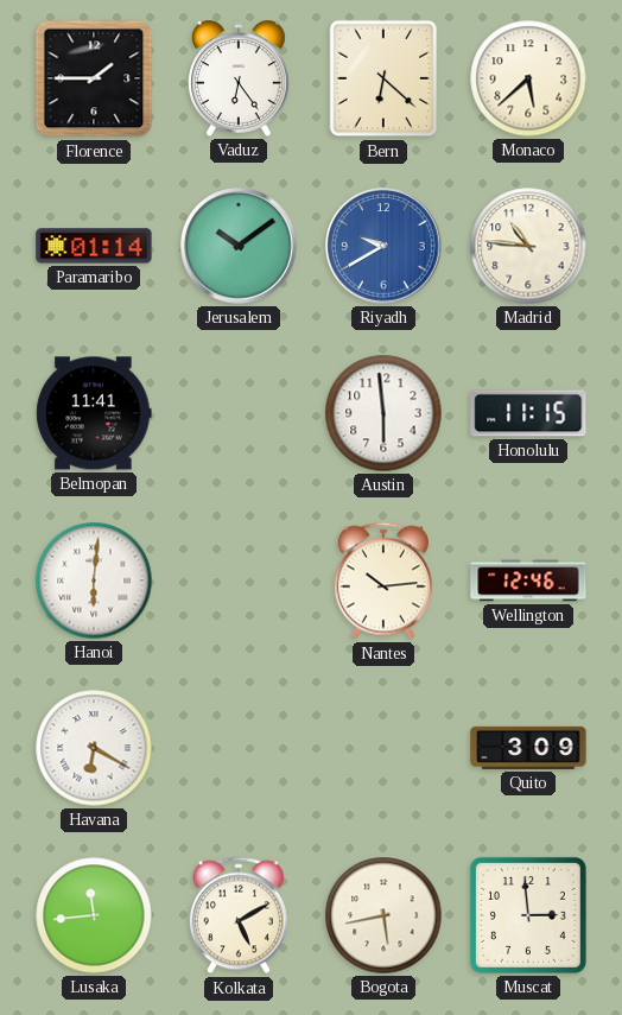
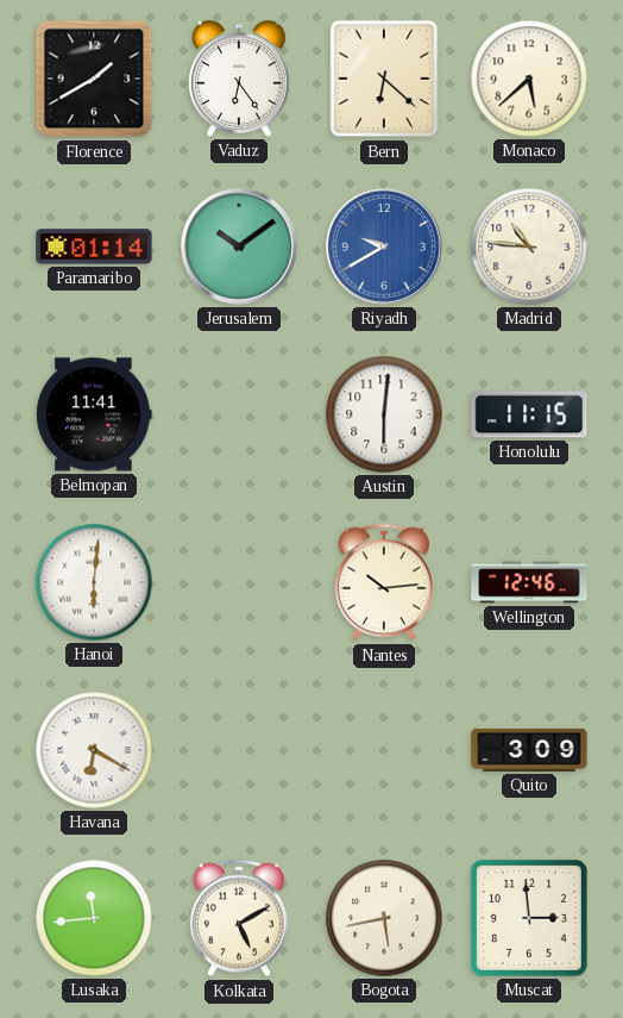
Florence: 1:45 -> 1:40
Austin: 5:59 -> 6:01
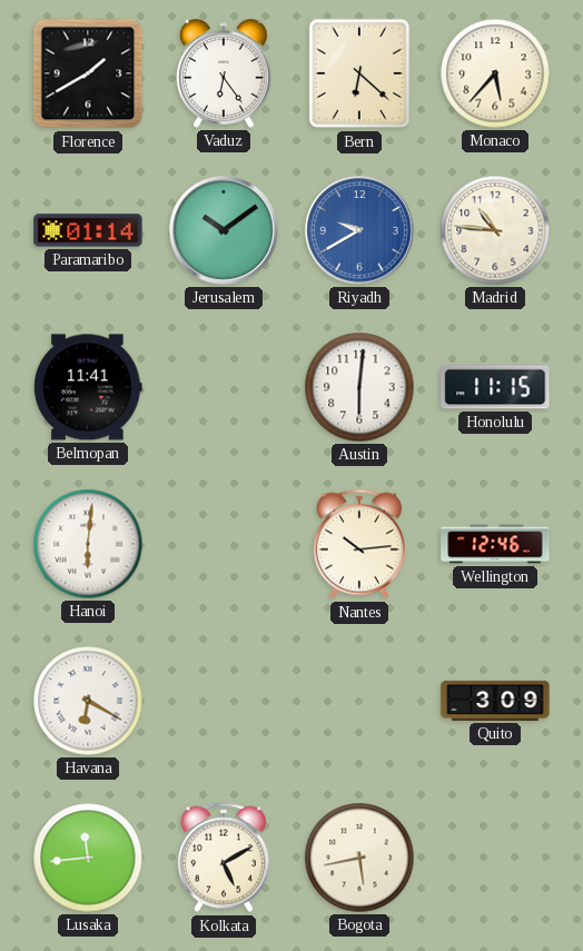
Monaco: 5:38 -> 5:37
Muscat: 2:59 -> none
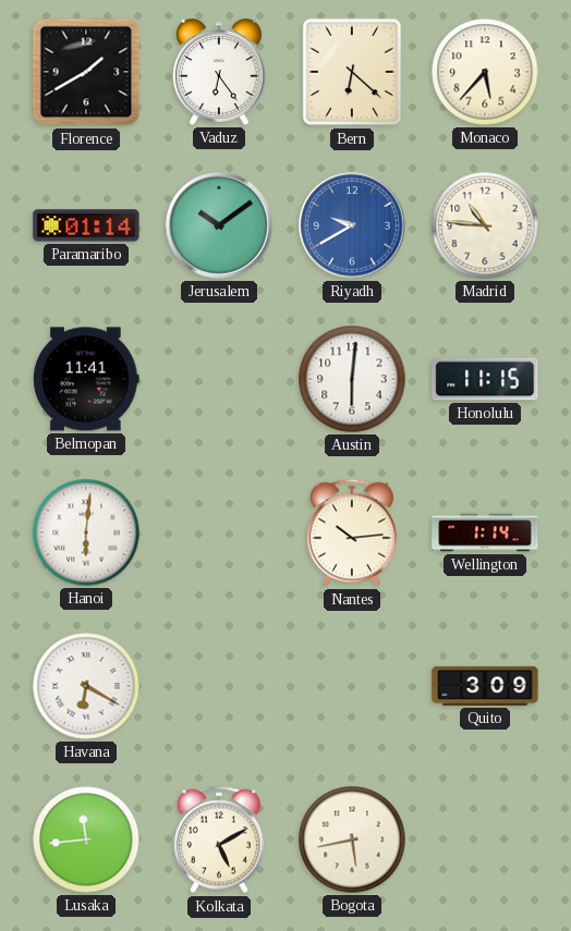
Wellington: 12:46 -> 1:14
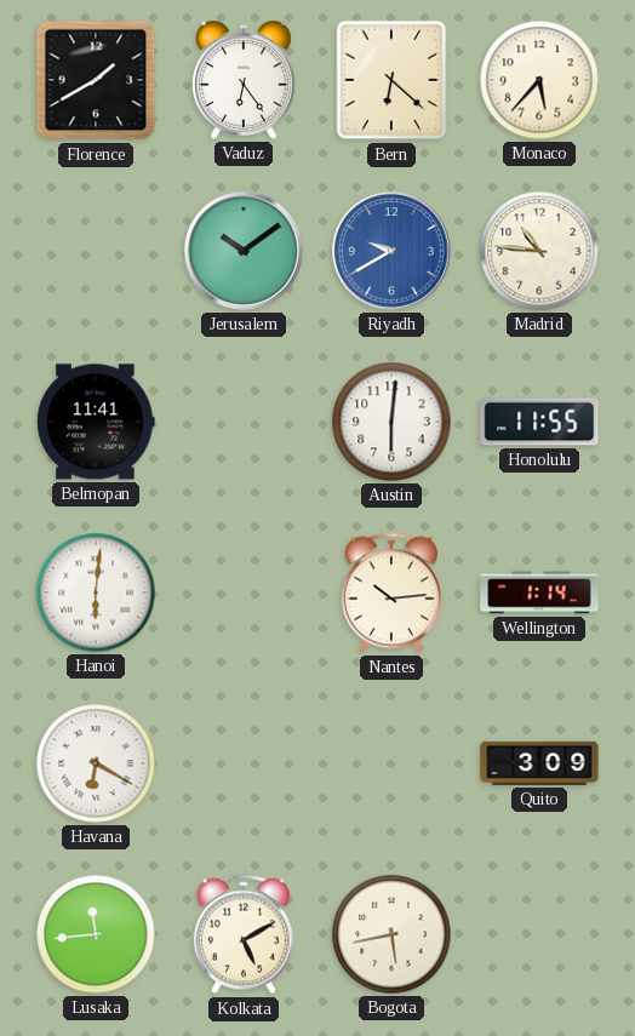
Paramaribo: 01:14 -> none
Honolulu: 11:15 -> 11:55
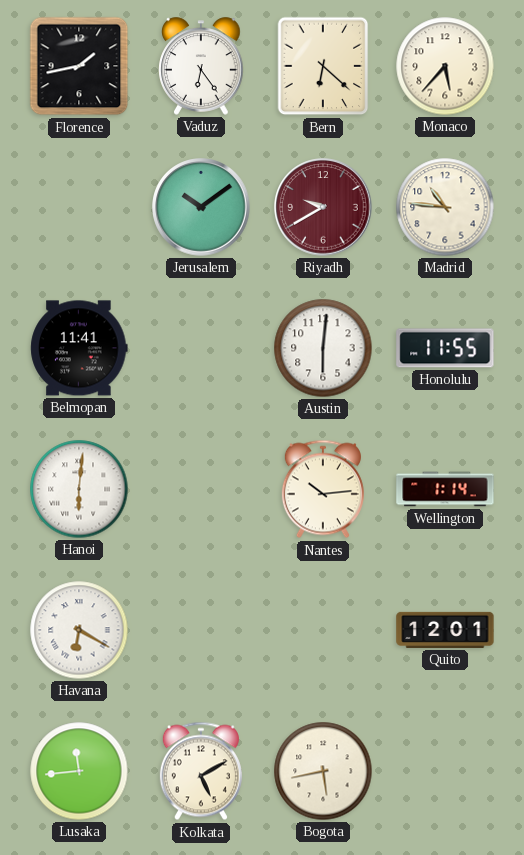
Florence: 1:40 -> 1:43
Riyadh dial: blue -> burgundy
Quito: 3:09 -> 12:01
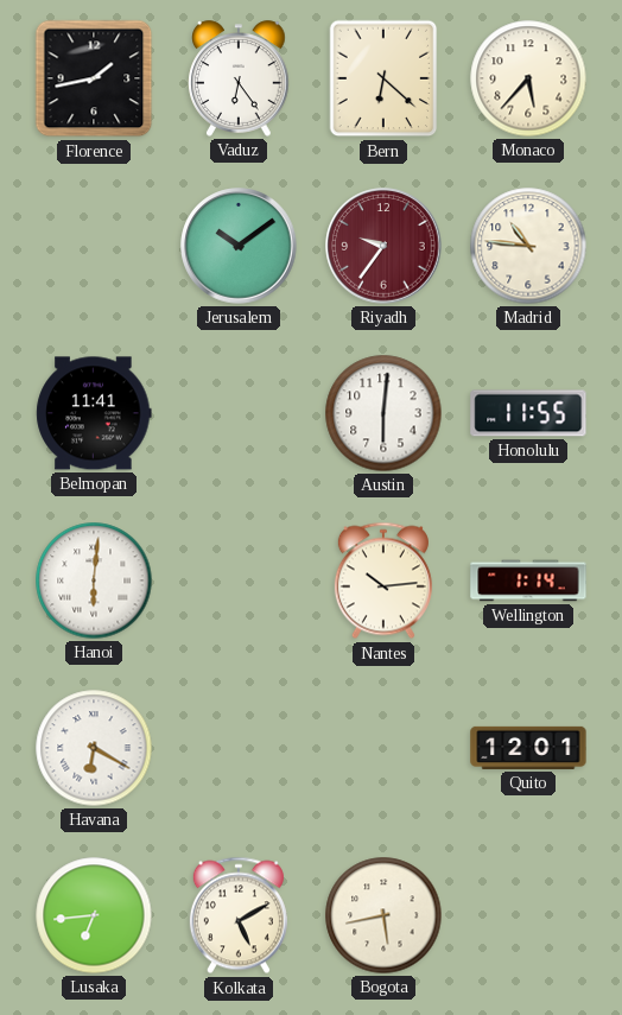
Riyadh: 9:40 -> 9:36
Lusaka: 11:44 -> 6:44
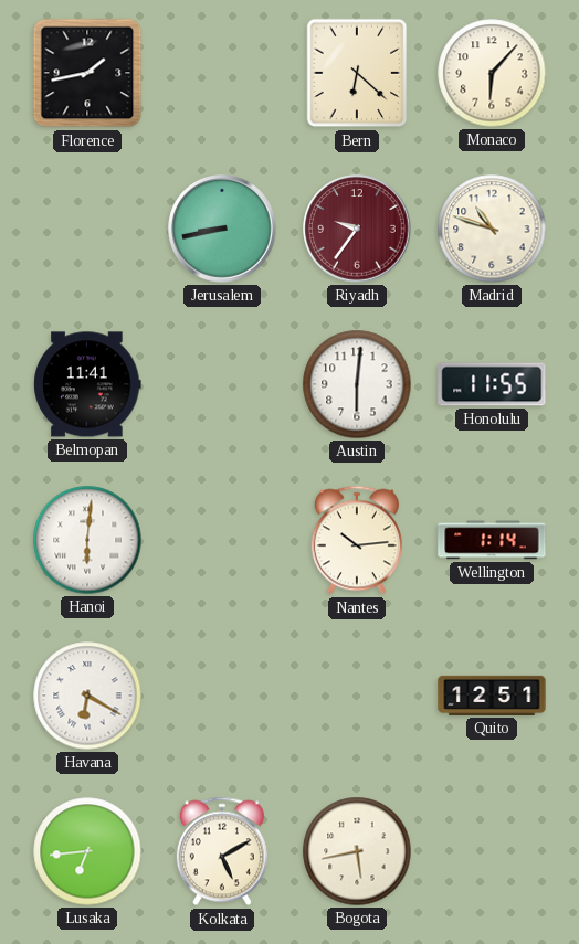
Vaduz: 6:24 -> none
Monaco: 5:37 -> 6:07
Jerusalem: 10:09 -> 8:43
Madrid: 10:46 -> 10:48
Quito: 12:01 -> 12:51
